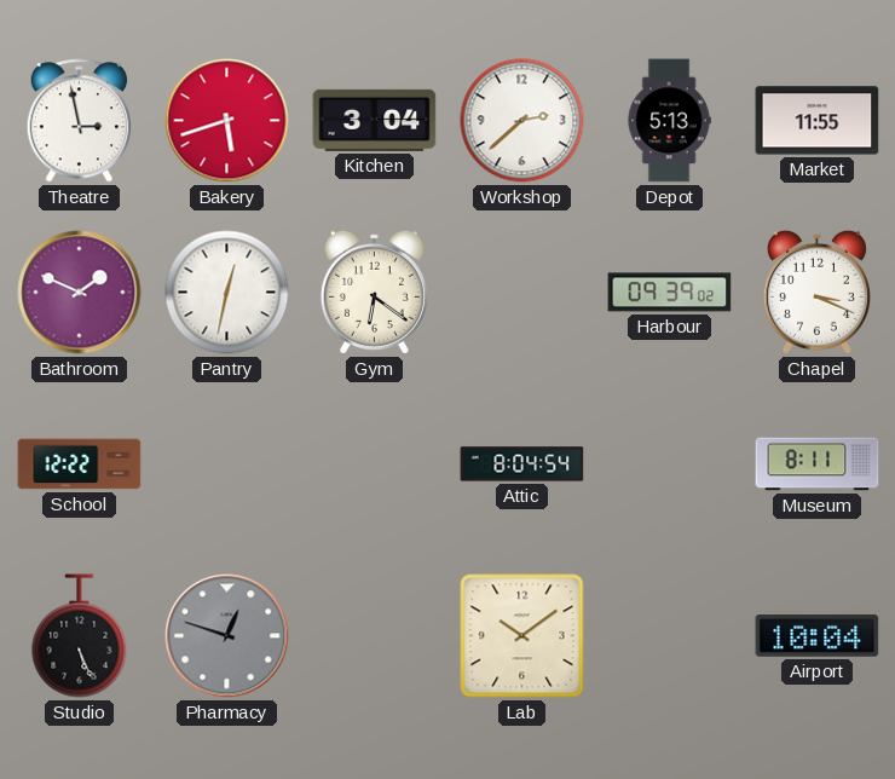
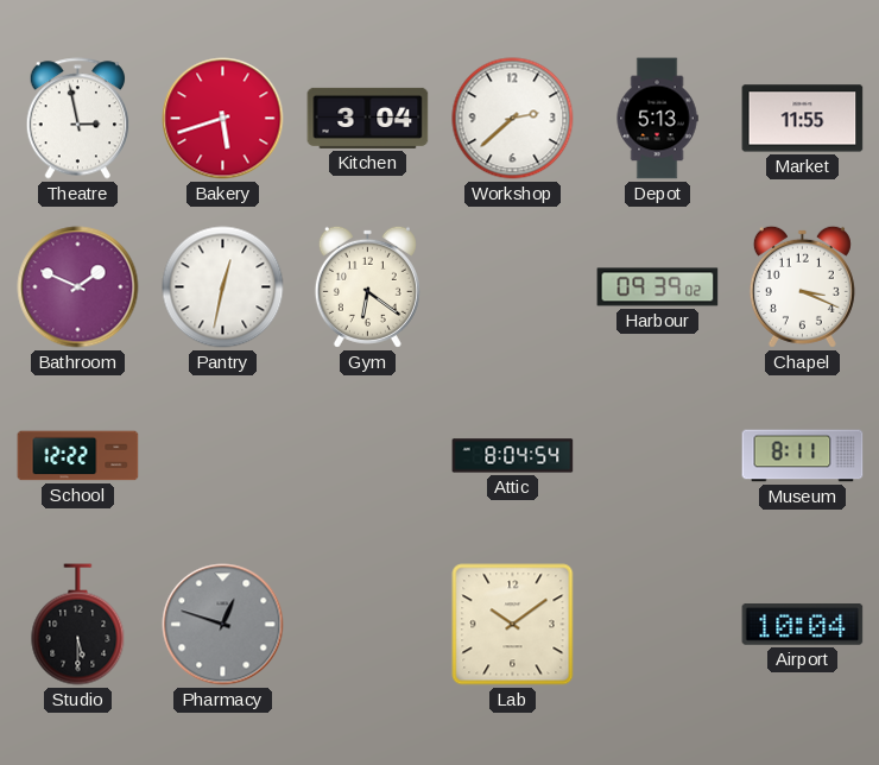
Studio: 5:26 -> 5:30
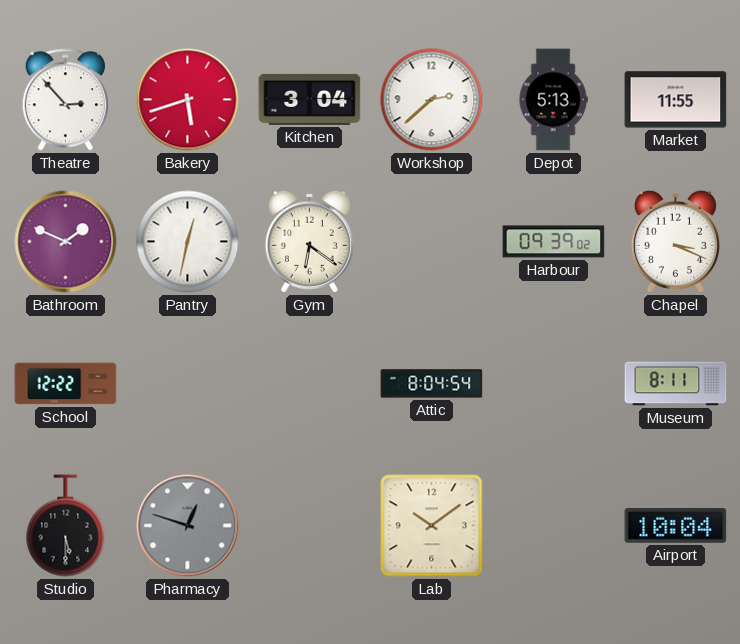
Theatre: 2:58 -> 2:53
